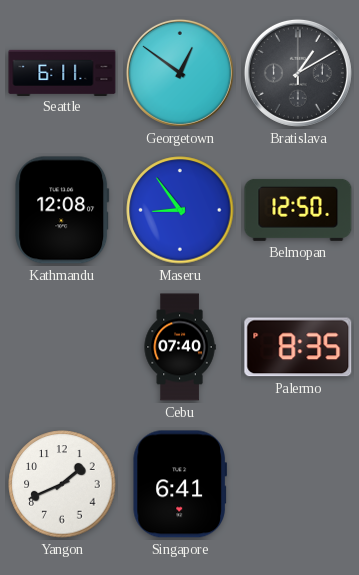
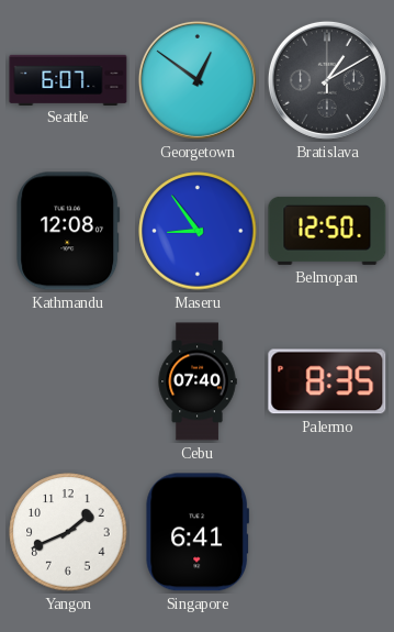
Seattle: 6:11 -> 6:07
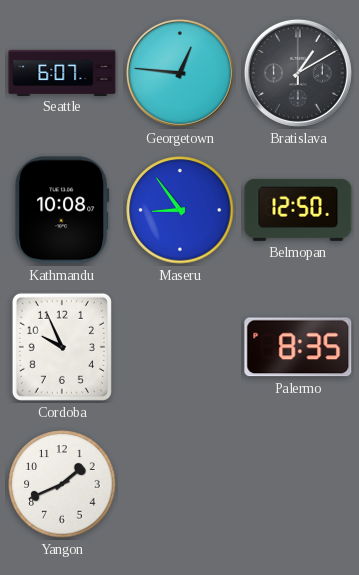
Georgetown: 12:51 -> 12:46
Kathmandu: 12:08 -> 10:08
Cordoba: none -> 9:56
Cebu: 07:40 -> none
Singapore: 6:41 -> none
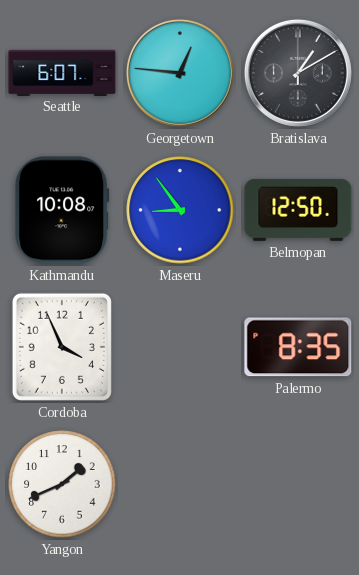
Cordoba: 9:56 -> 3:56
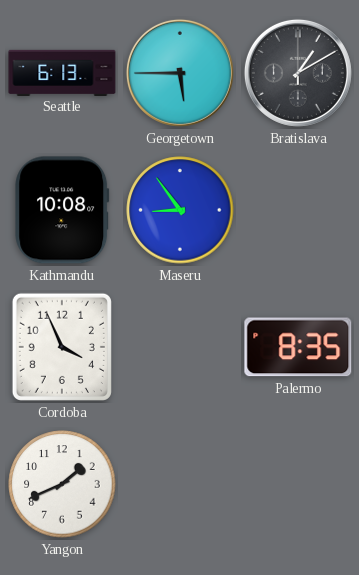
Seattle: 6:07 -> 6:13
Georgetown: 12:46 -> 5:45
Belmopan: 12:50 -> none
